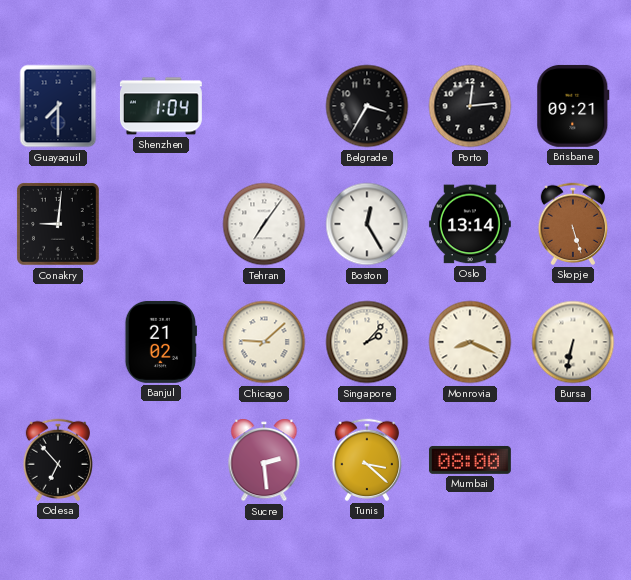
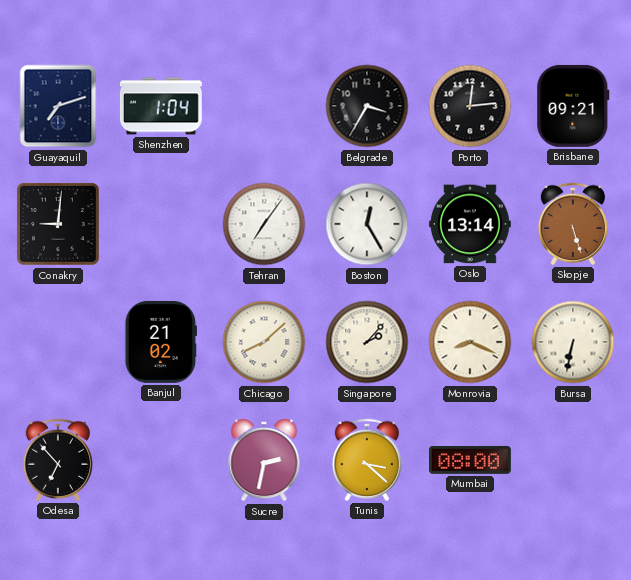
Guayaquil: 7:30 -> 7:12
Chicago: 9:08 -> 8:08
Sucre: 2:29 -> 2:32
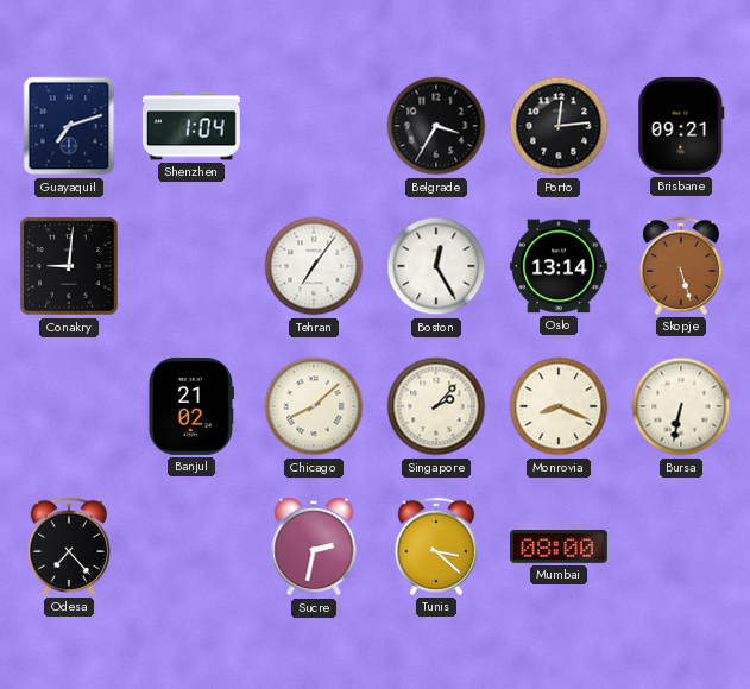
Odesa: 6:53 -> 7:23
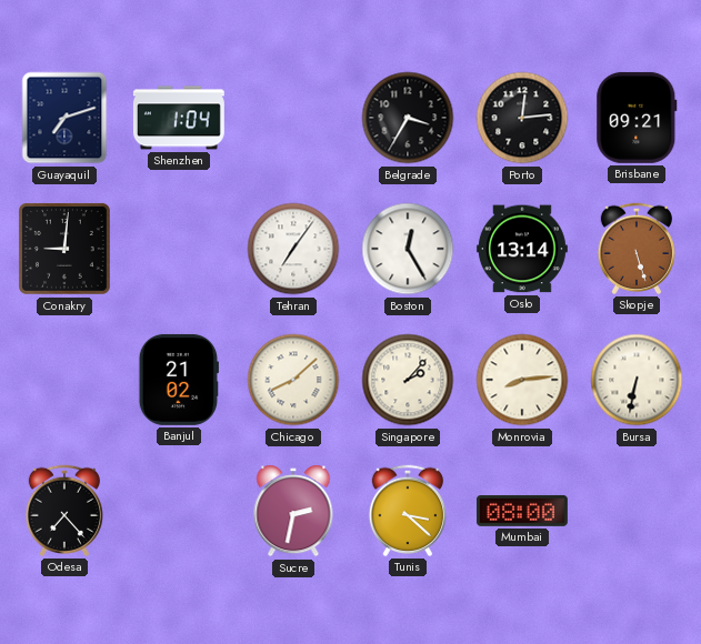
Monrovia: 8:19 -> 8:14
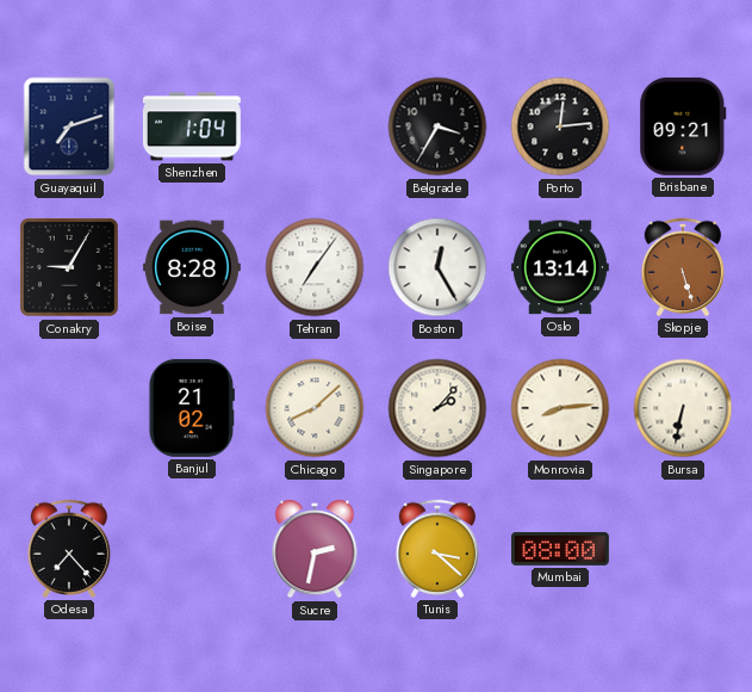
Conakry: 9:01 -> 9:05
Boise: none -> 8:28
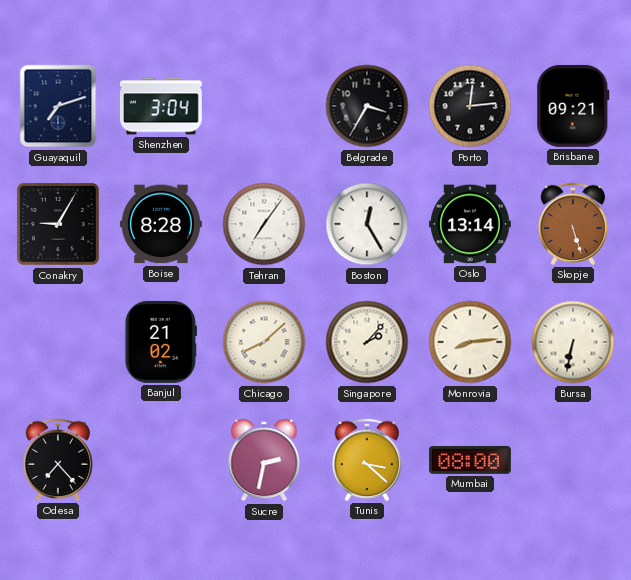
Shenzhen: 1:04 -> 3:04
